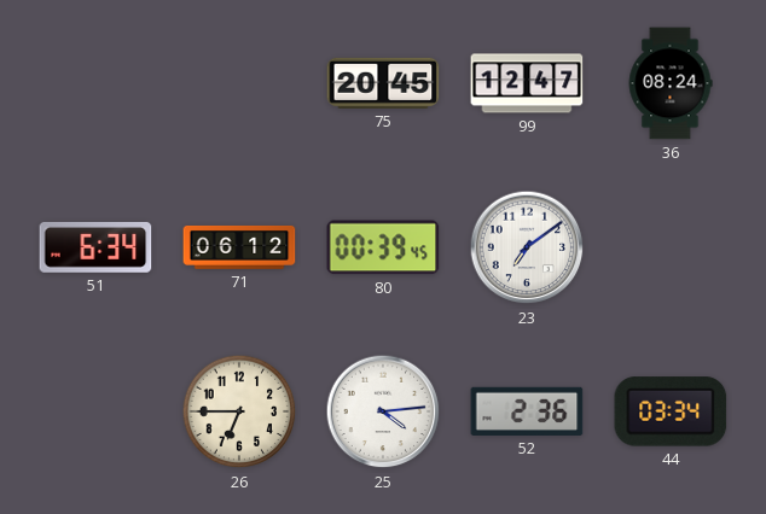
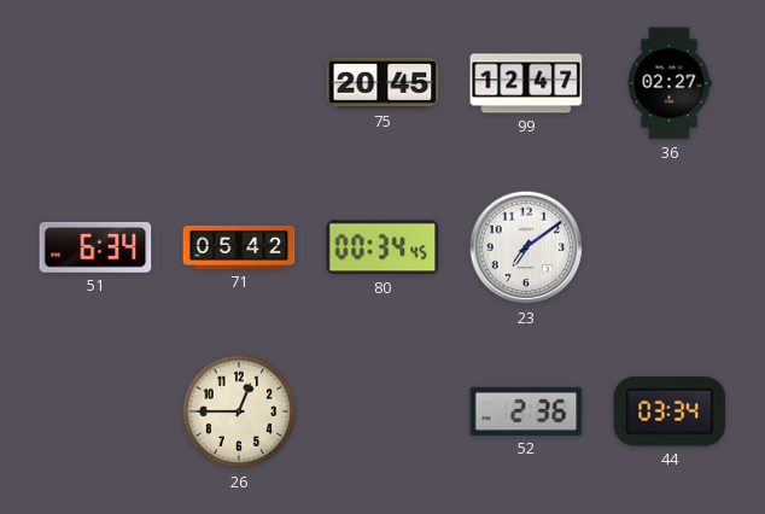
36: 08:24 -> 02:27
71: 06:12 -> 05:42
80: 00:39 -> 00:34
26: 6:45 -> 12:45
25: 4:14 -> none
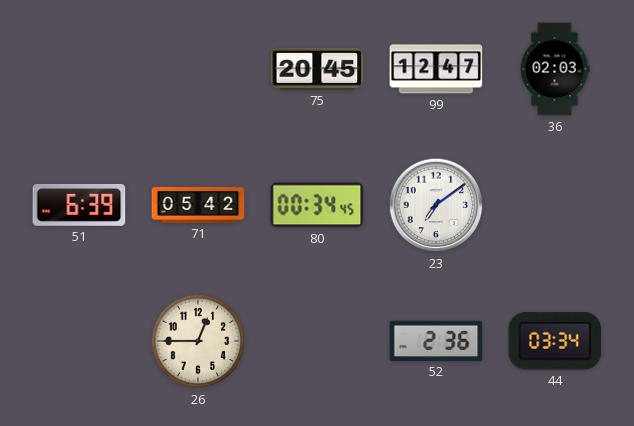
36: 02:27 -> 02:03
51: 6:34 -> 6:39
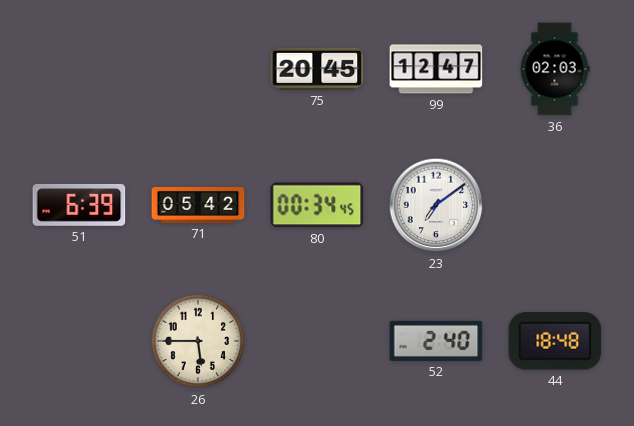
26: 12:45 -> 5:45
52: 2:36 -> 2:40
44: 03:34 -> 18:48
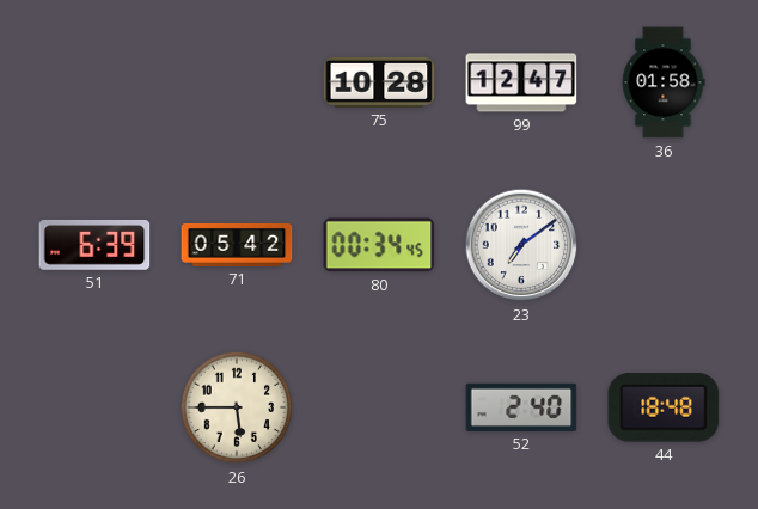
75: 20:45 -> 10:28
36: 02:03 -> 01:58
